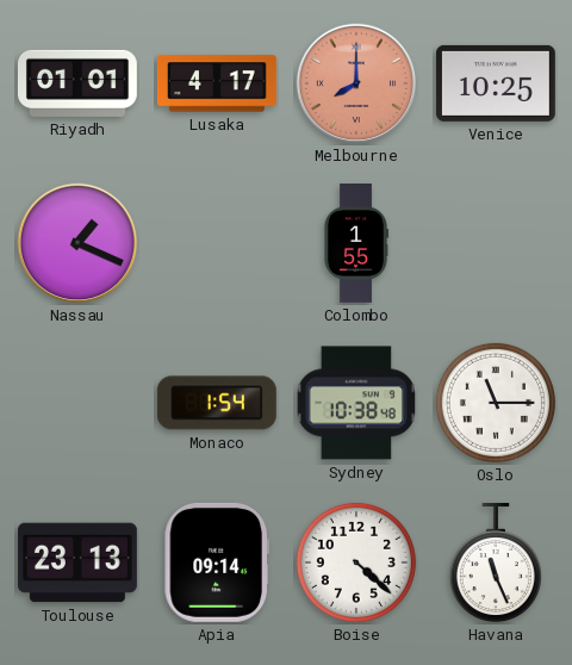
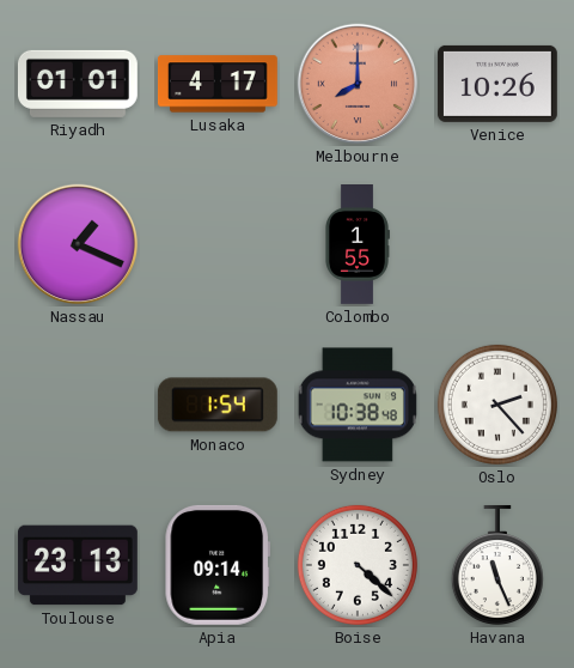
Venice: 10:25 -> 10:26
Oslo: 11:15 -> 2:23
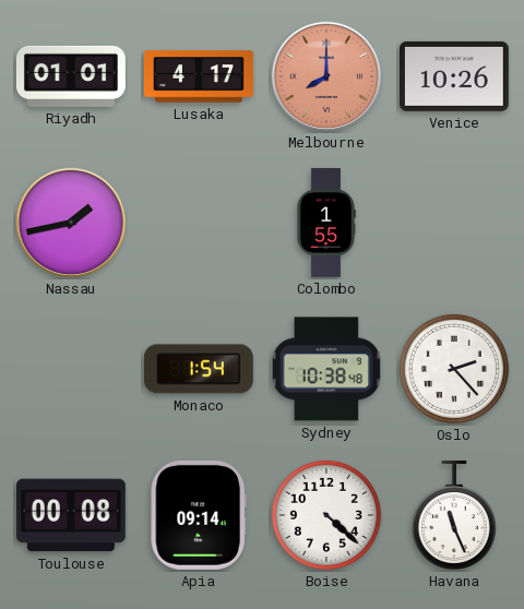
Nassau: 1:19 -> 1:43
Toulouse: 23:13 -> 00:08
